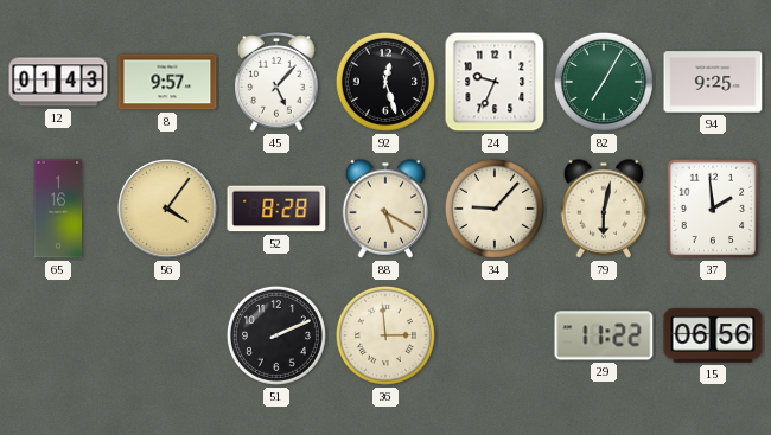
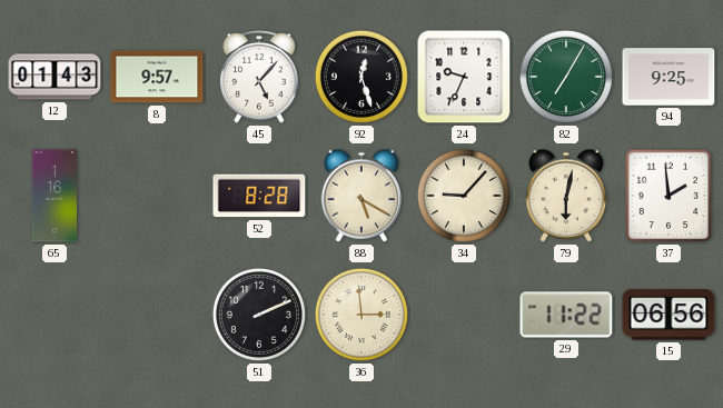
56: 4:06 -> none
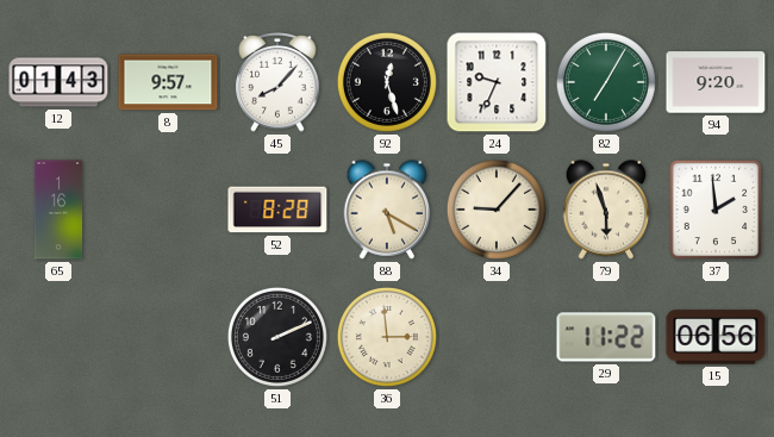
45: 5:07 -> 8:07
94: 9:25 -> 9:20
79: 6:02 -> 5:57
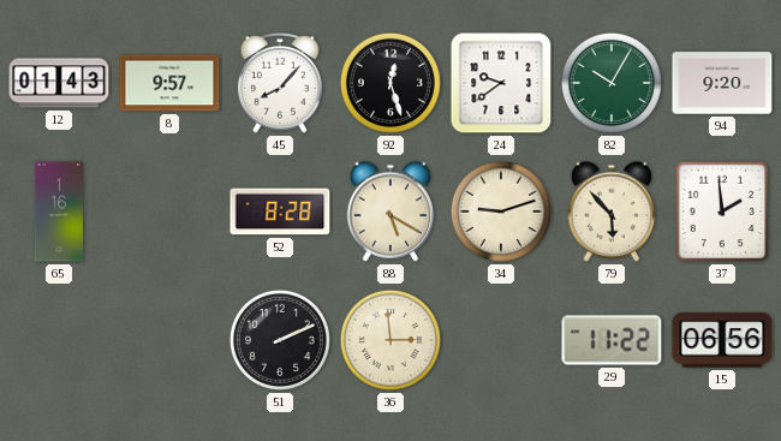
24: 9:34 -> 9:39
82: 7:05 -> 10:05
34: 9:07 -> 9:12
79: 5:57 -> 5:53
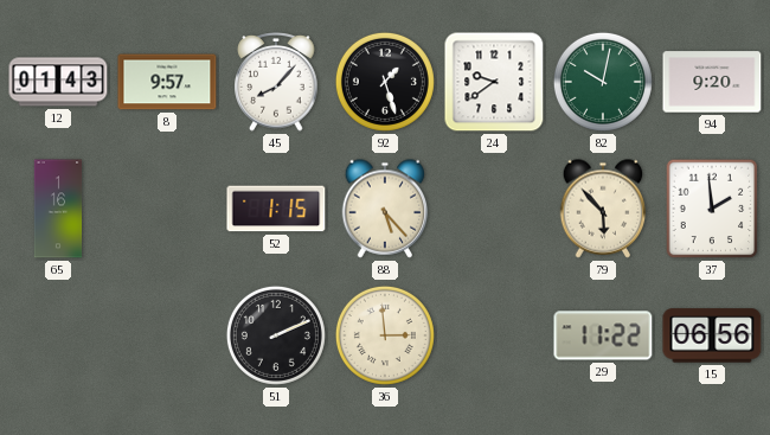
92: 12:27 -> 1:27
82: 10:05 -> 10:02
52: 8:28 -> 1:15
88: 5:20 -> 5:23
34: 9:12 -> none
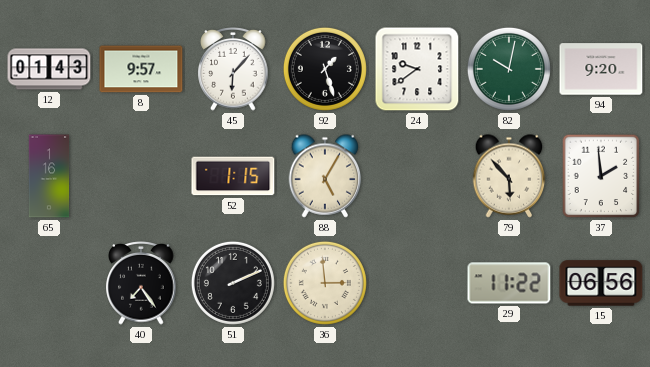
45: 8:07 -> 6:07
88: 5:23 -> 5:05
40: none -> 7:24
